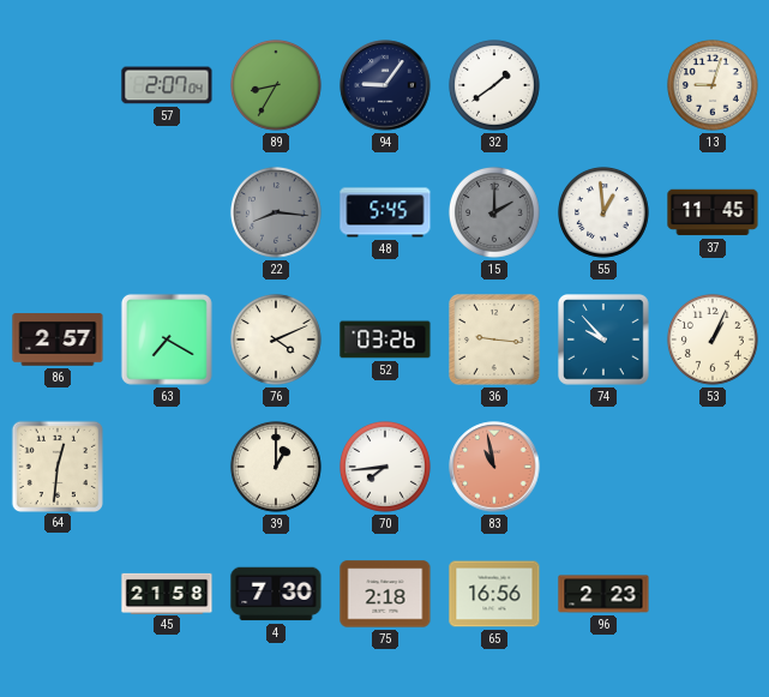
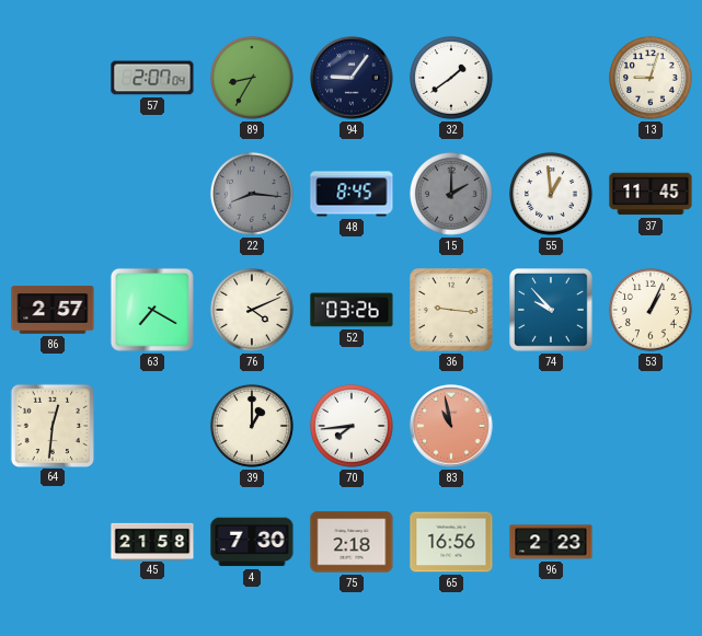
48: 5:45 -> 8:45
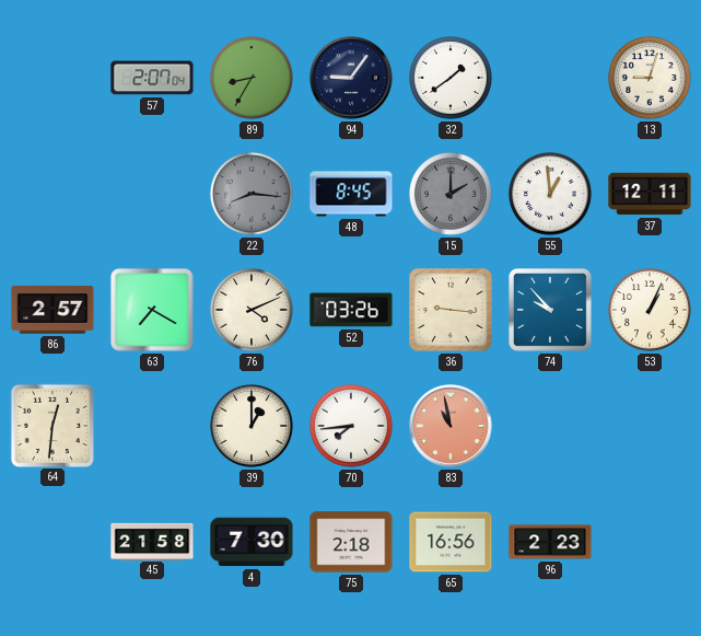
37: 11:45 -> 12:11
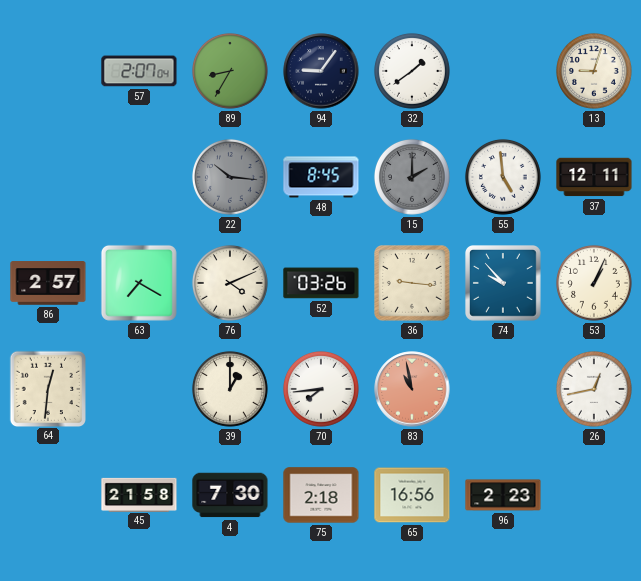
22: 8:16 -> 10:16
55: 12:59 -> 4:59
26: none -> 12:43
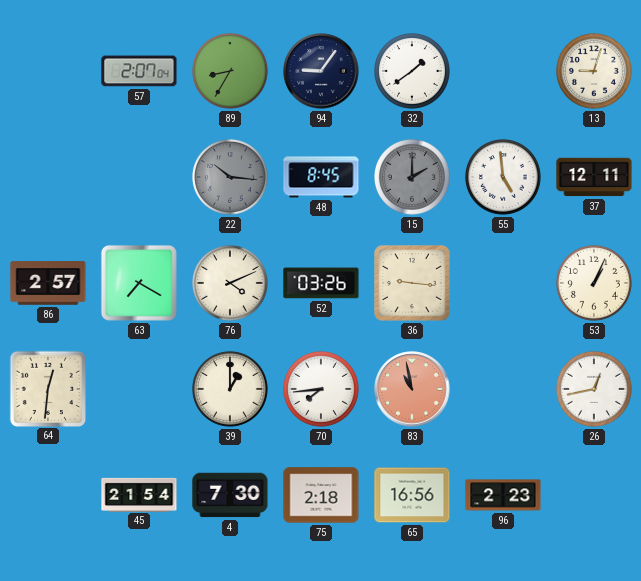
74: 9:53 -> none
45: 21:58 -> 21:54
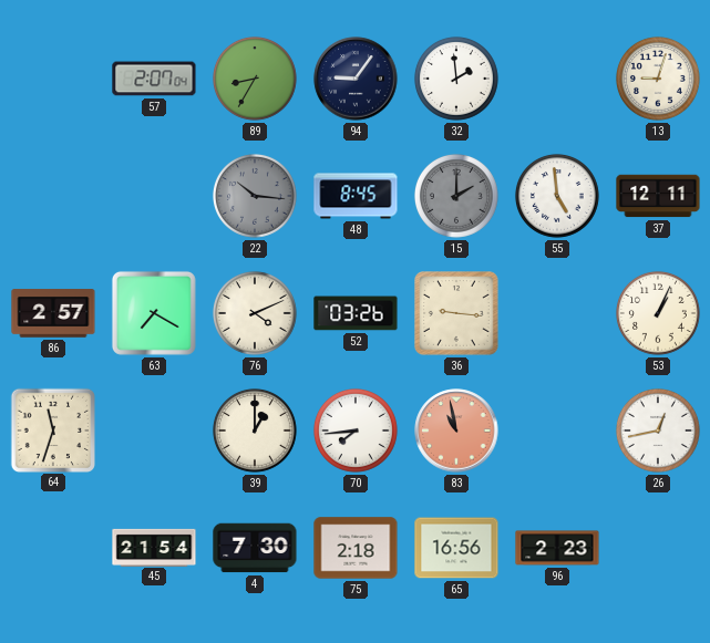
32: 1:39 -> 1:59
64: 12:31 -> 11:33
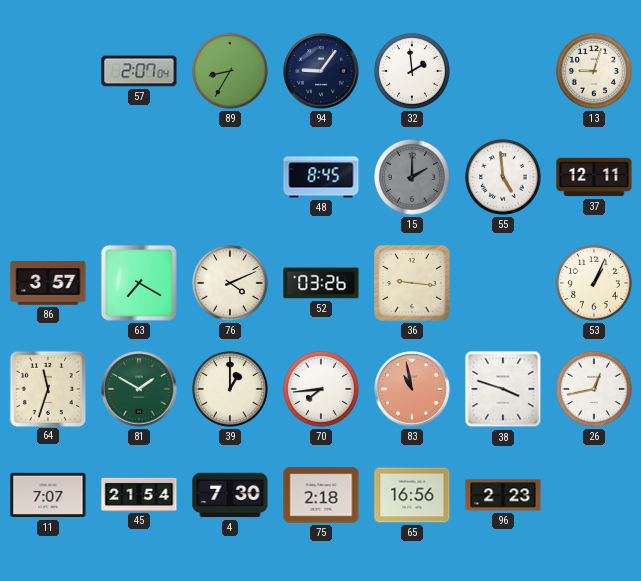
22: 10:16 -> none
86: 2:57 -> 3:57
81: none -> 1:50
38: none -> 3:48
11: none -> 7:07
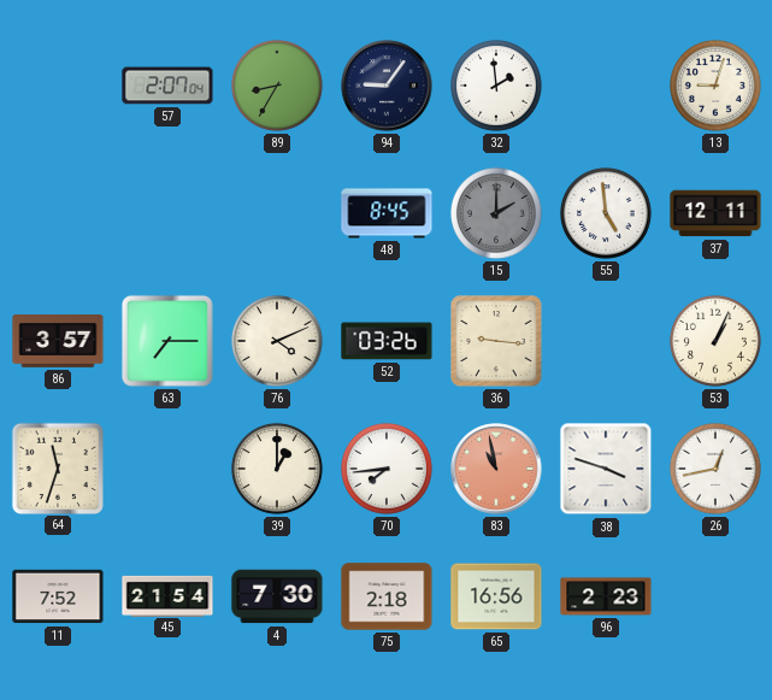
63: 7:20 -> 7:15
81: 1:50 -> none
11: 7:07 -> 7:52
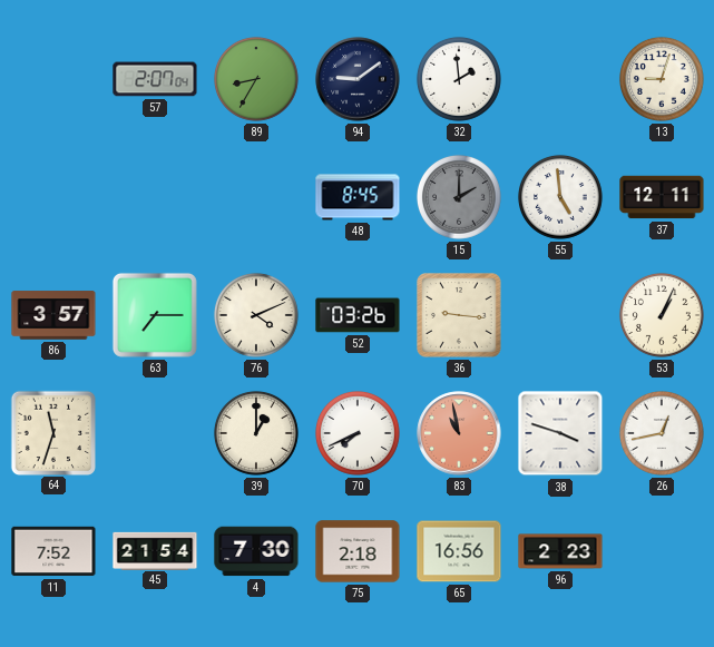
94: 9:06 -> 9:09
70: 7:44 -> 7:41
